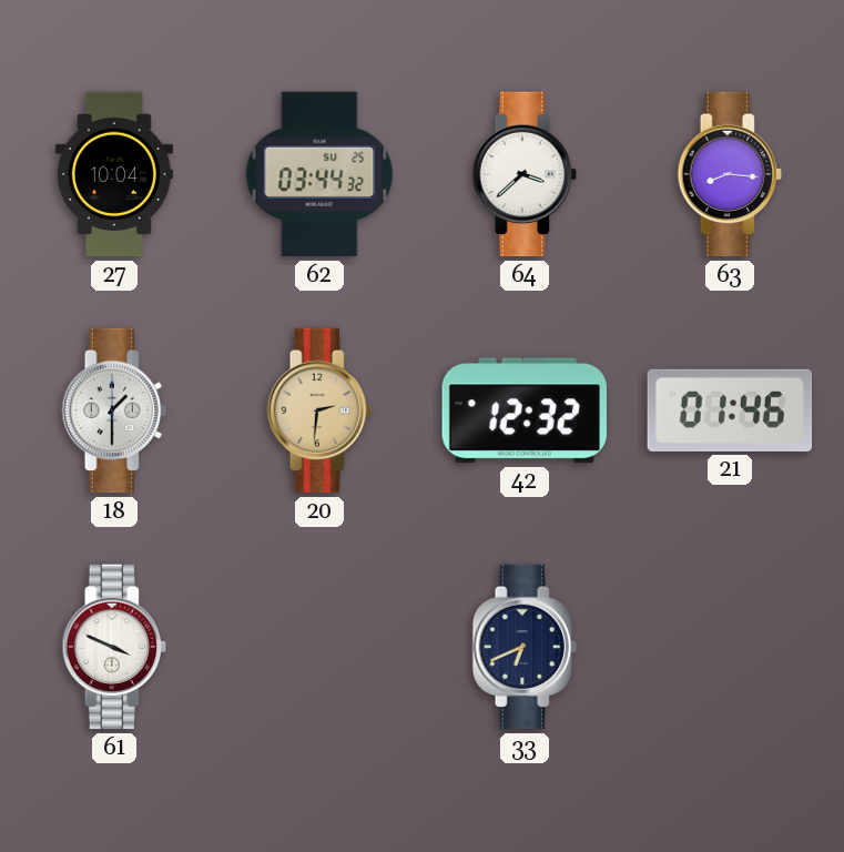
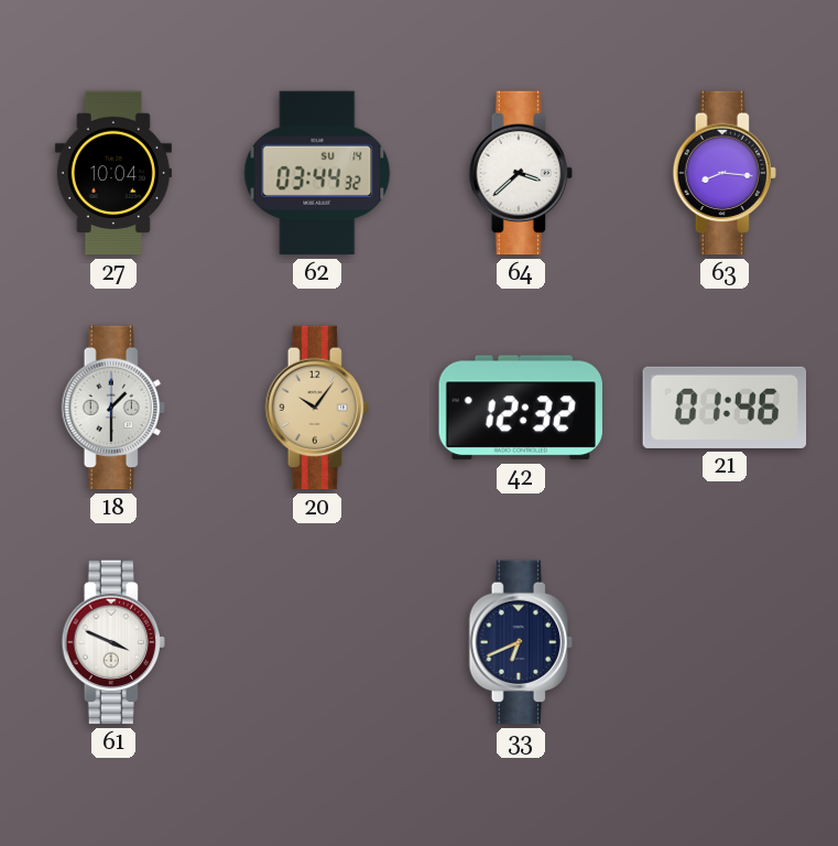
62 date: SU 25 -> SU 14
20: 2:31 -> 10:06
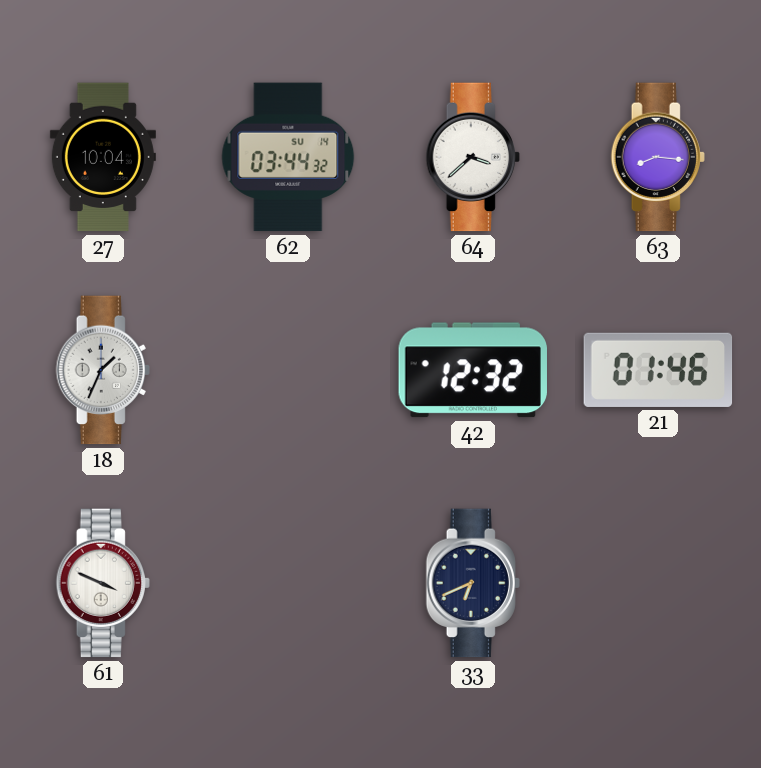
18: 1:30 -> 1:34
20: 10:06 -> none
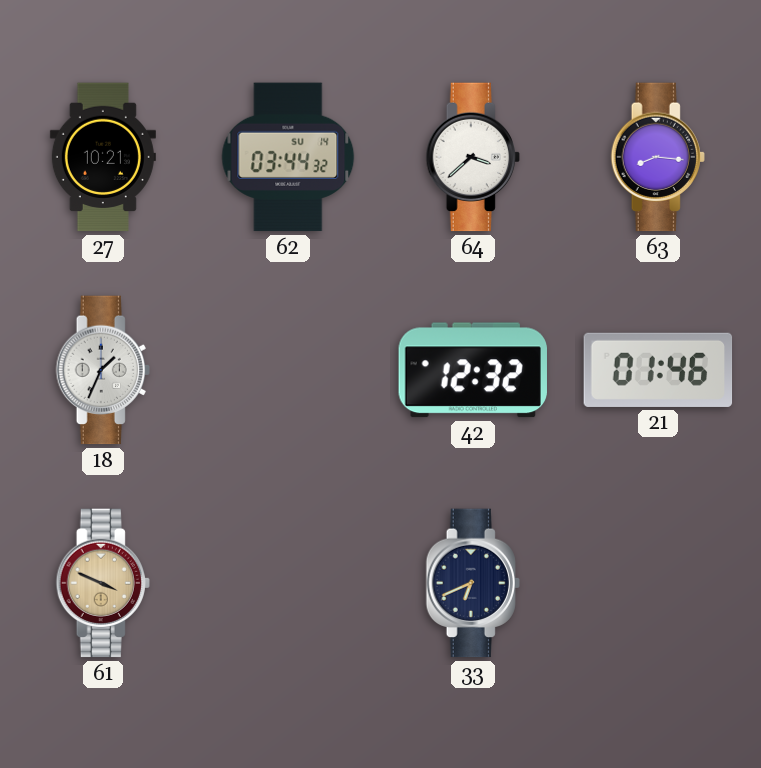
27: 10:04 -> 10:21
61 dial: white -> champagne
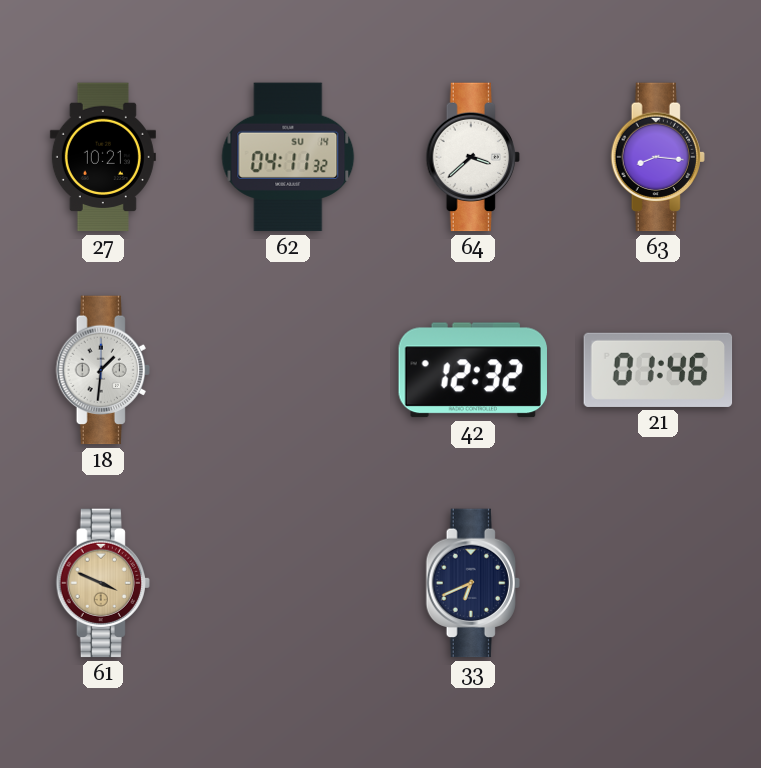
62: 03:44 -> 04:11
18: 1:34 -> 1:31
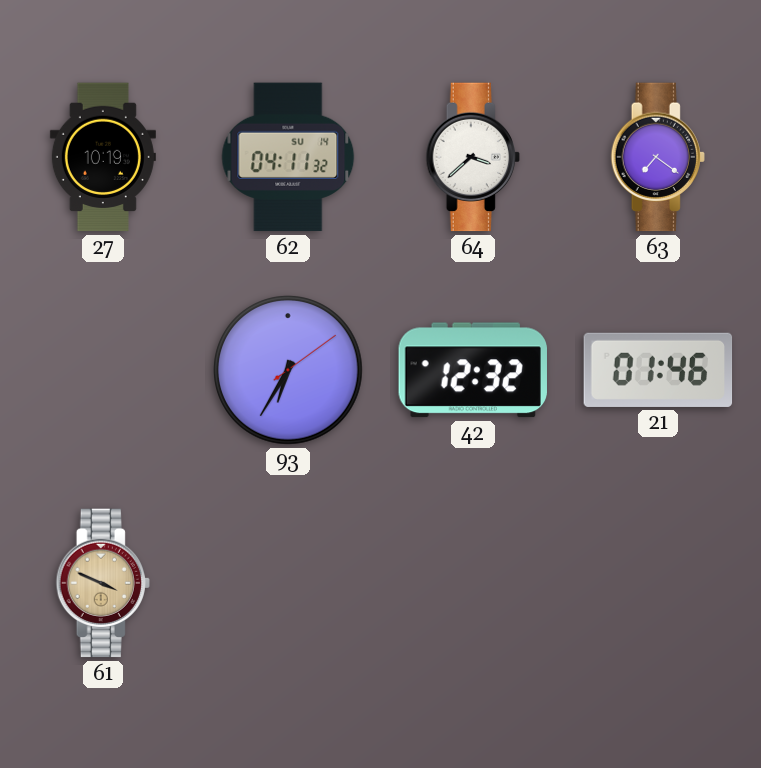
27: 10:21 -> 10:19
63: 8:16 -> 7:21
18: 1:31 -> none
93: none -> 6:35
33: 6:41 -> none
